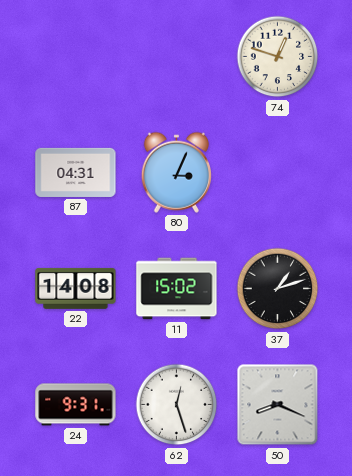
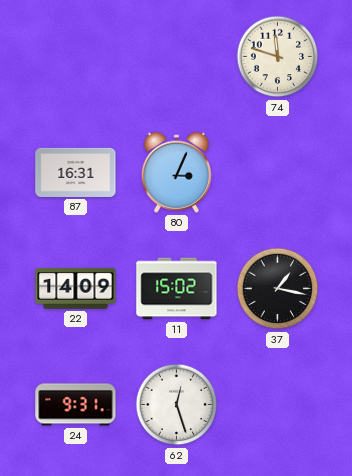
74: 12:48 -> 11:48
87: 04:31 -> 16:31
22: 14:08 -> 14:09
37: 1:12 -> 1:17
50: 8:19 -> none
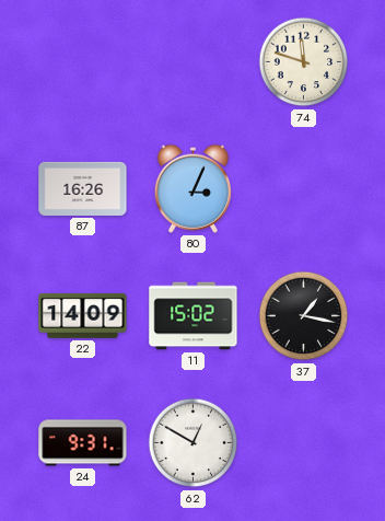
87: 16:31 -> 16:26
62: 12:27 -> 12:50
